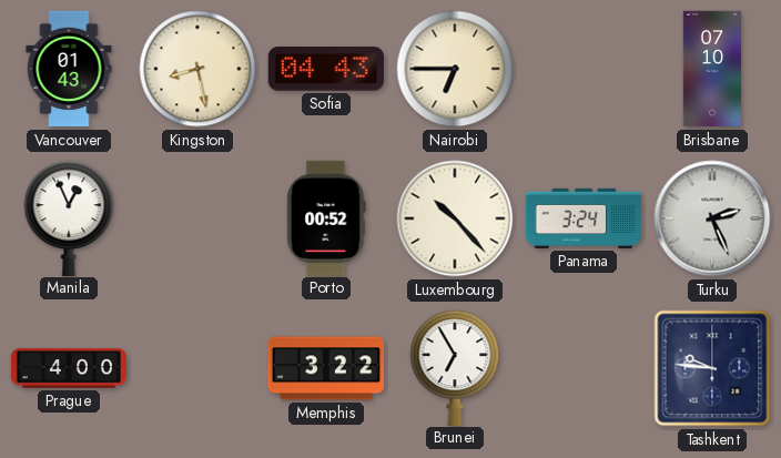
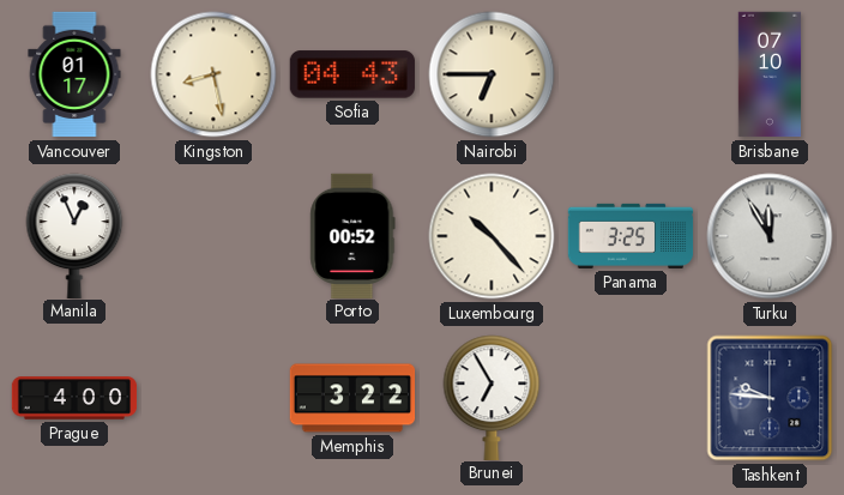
Vancouver: 01:43 -> 01:17
Panama: 3:24 -> 3:25
Turku: 2:26 -> 11:55
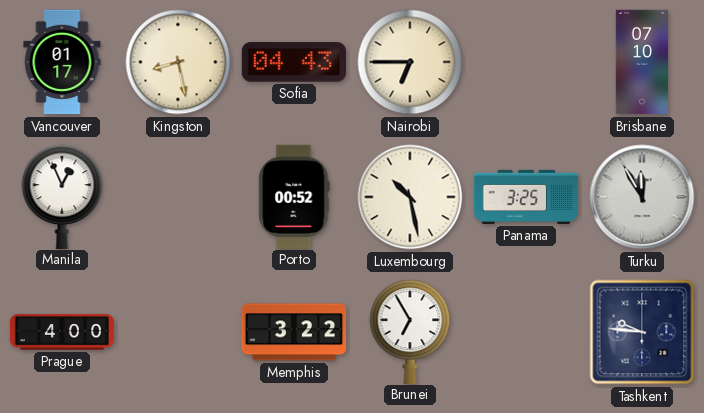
Luxembourg: 10:23 -> 10:28
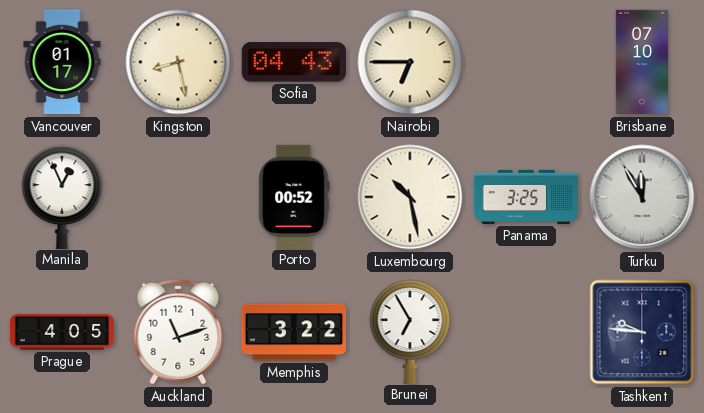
Prague: 4:00 -> 4:05
Auckland: none -> 11:12
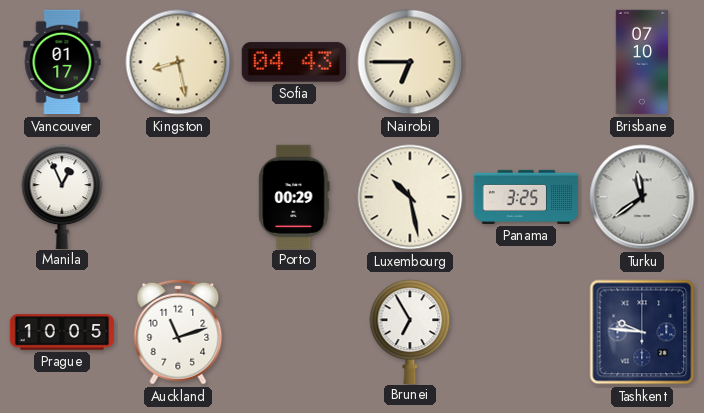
Porto: 00:52 -> 00:29
Turku: 11:55 -> 11:39
Prague: 4:05 -> 10:05
Memphis: 3:22 -> none
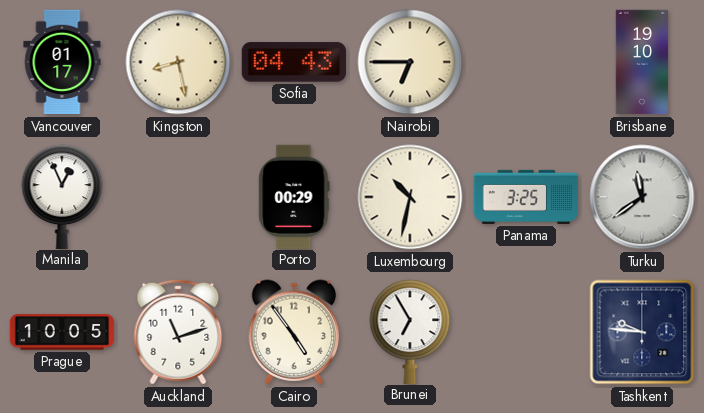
Brisbane: 07:10 -> 19:10
Luxembourg: 10:28 -> 10:32
Cairo: none -> 4:54
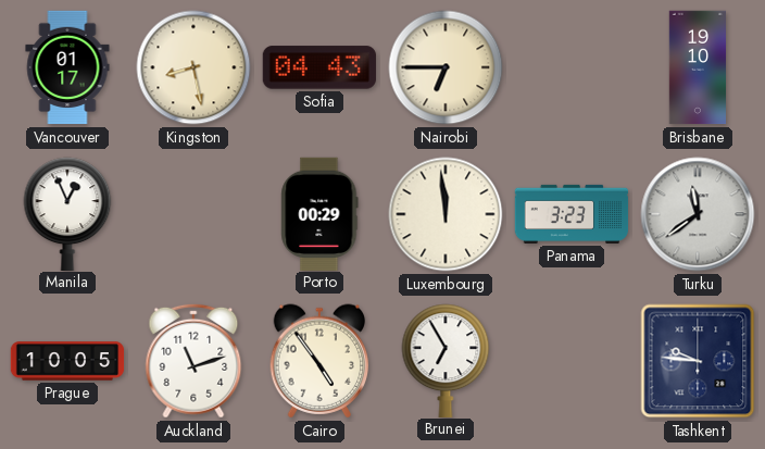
Luxembourg: 10:32 -> 11:59
Panama: 3:25 -> 3:23
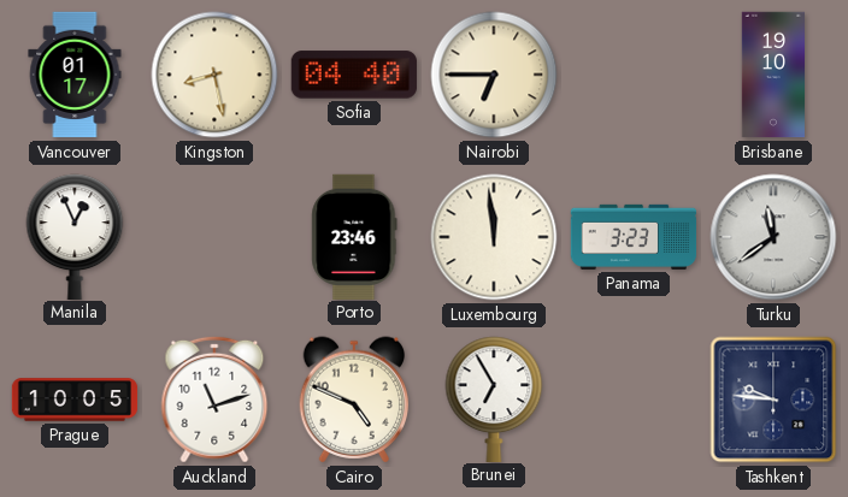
Sofia: 04:43 -> 04:40
Porto: 00:29 -> 23:46
Cairo: 4:54 -> 4:49
